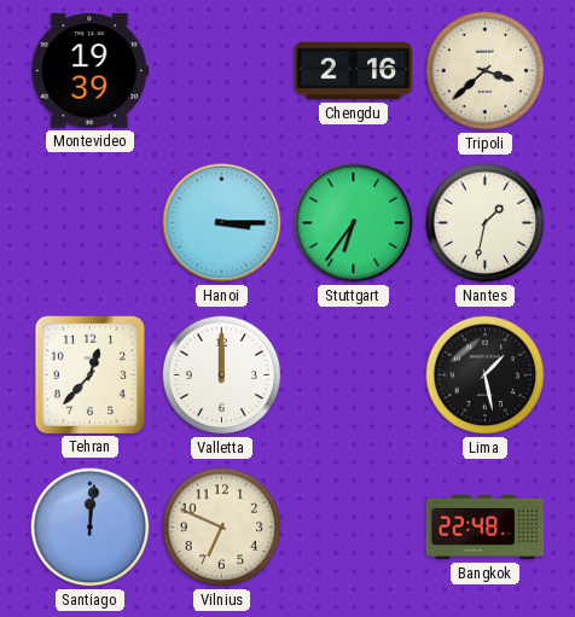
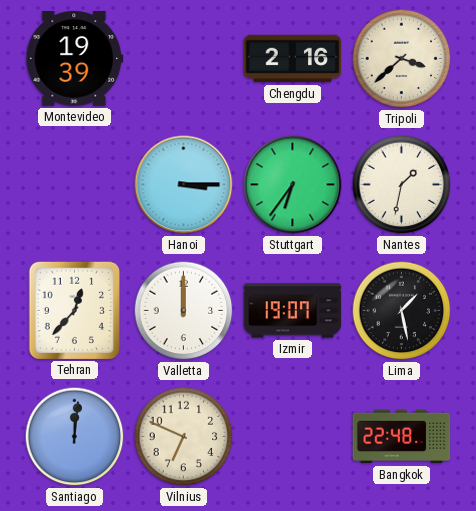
Izmir: none -> 19:07
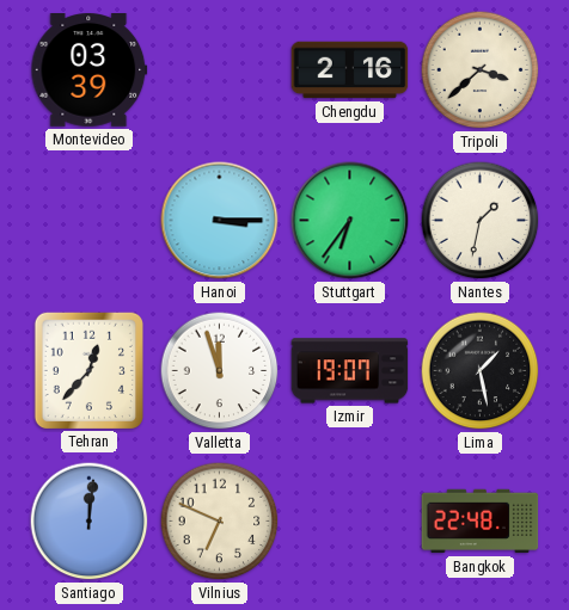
Montevideo: 19:39 -> 03:39
Valletta: 12:00 -> 11:57
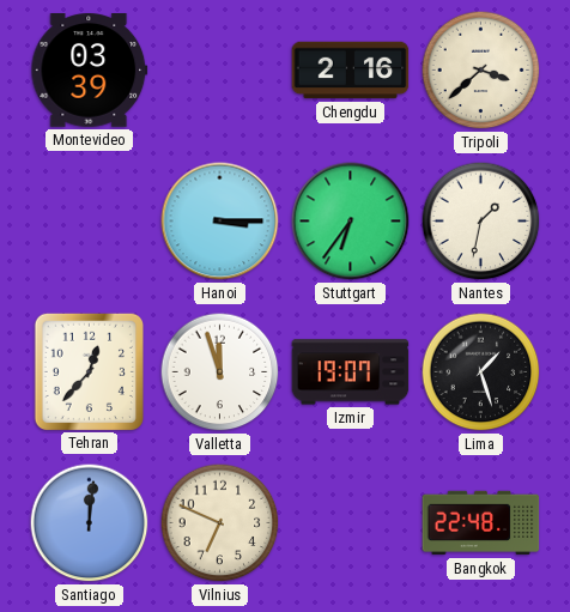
Lima: 1:28 -> 1:27
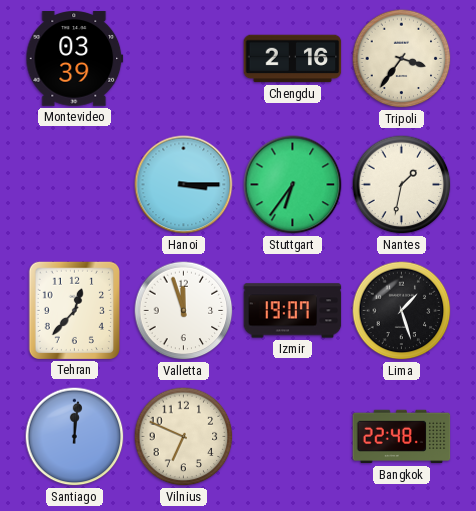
Tripoli: 3:38 -> 3:36
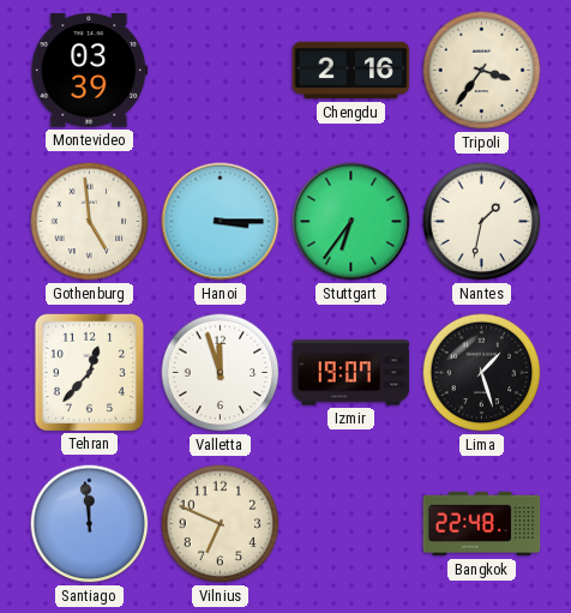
Gothenburg: none -> 4:59
Santiago: 12:01 -> 11:59
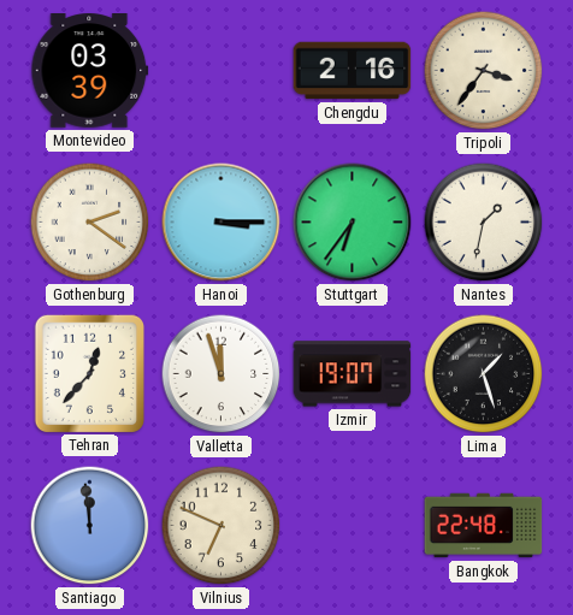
Gothenburg: 4:59 -> 2:21
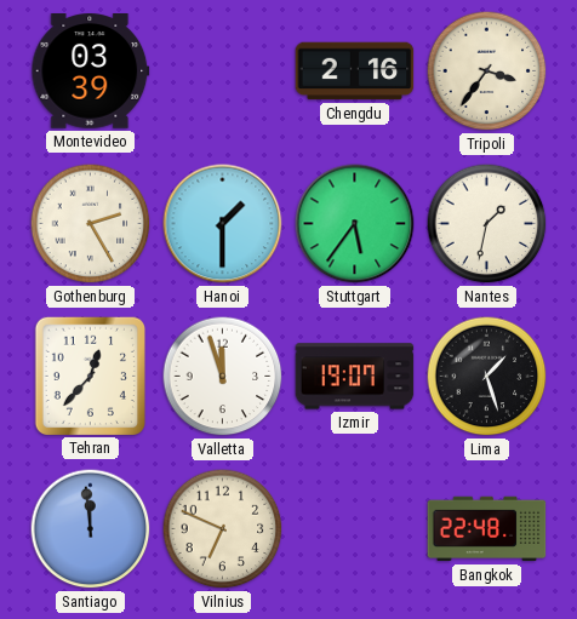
Gothenburg: 2:21 -> 2:25
Hanoi: 3:15 -> 1:30
Stuttgart: 6:36 -> 5:36
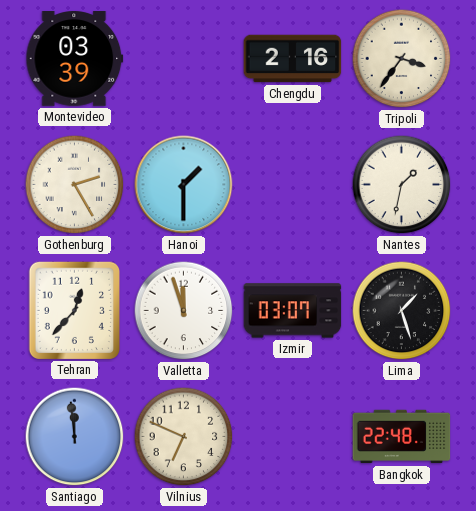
Stuttgart: 5:36 -> none
Izmir: 19:07 -> 03:07
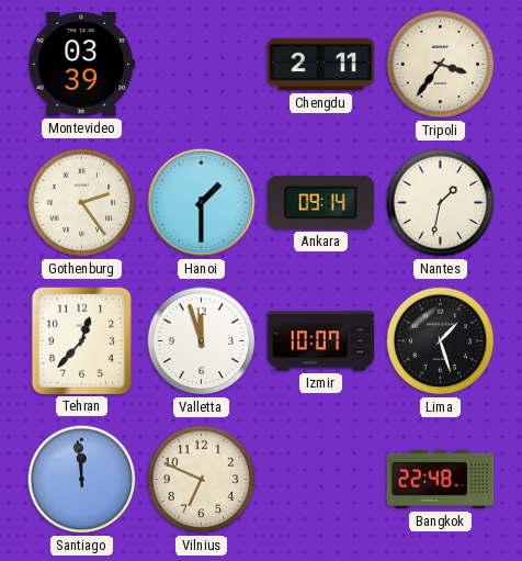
Chengdu: 2:16 -> 2:11
Gothenburg: 2:25 -> 2:24
Ankara: none -> 09:14
Izmir: 03:07 -> 10:07
